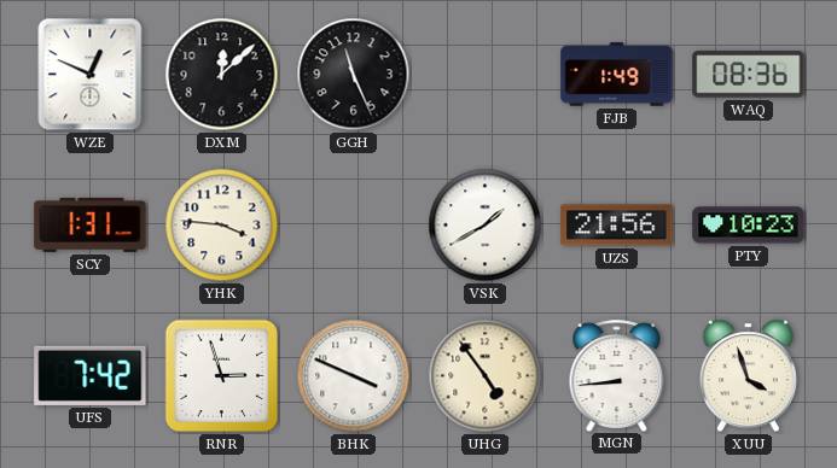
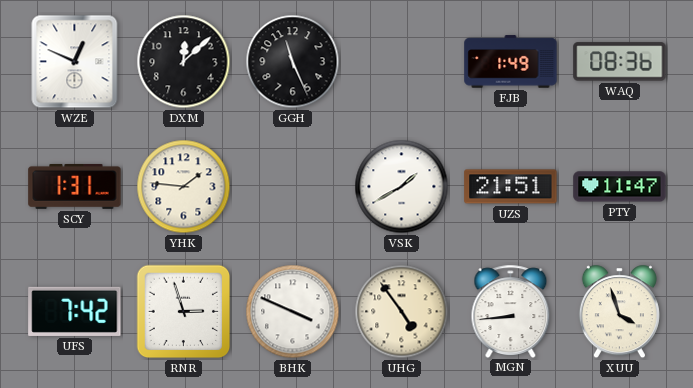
YHK: 3:46 -> 1:46
UZS: 21:56 -> 21:51
PTY: 10:23 -> 11:47
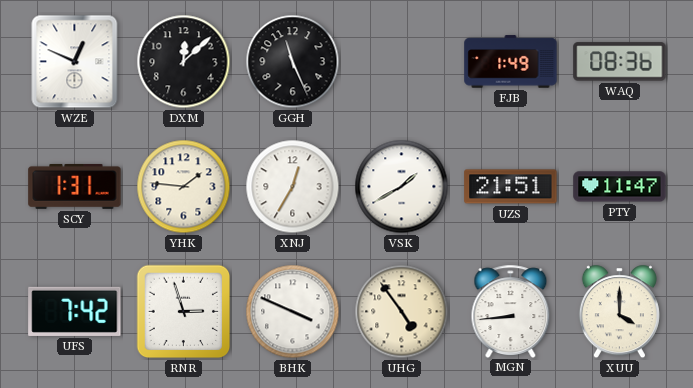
XNJ: none -> 12:35
XUU: 3:57 -> 4:00
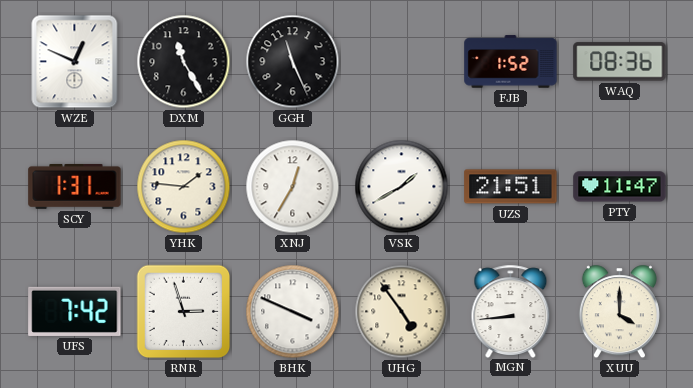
DXM: 12:08 -> 11:25
FJB: 1:49 -> 1:52
